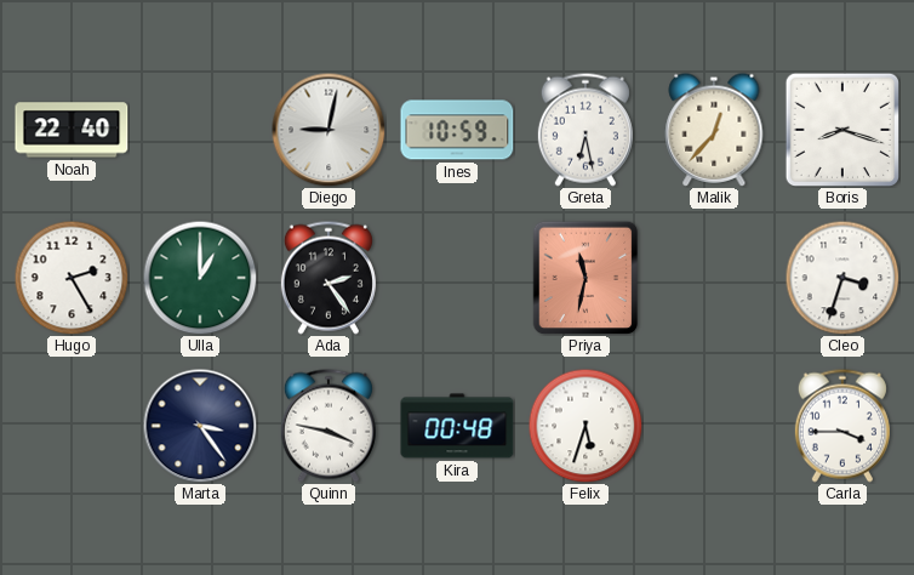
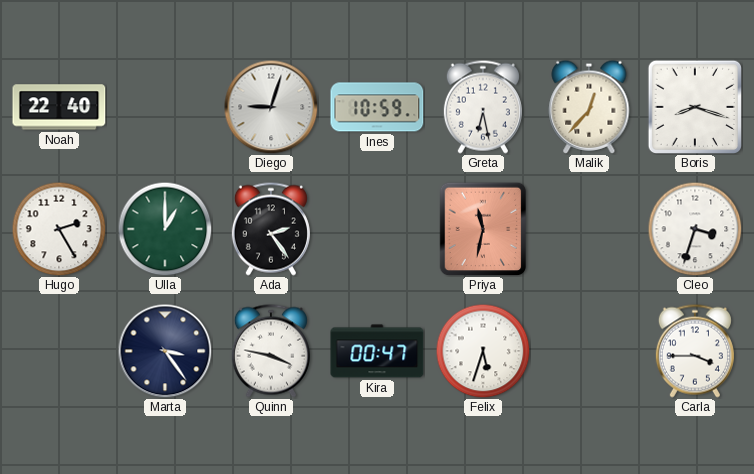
Diego: 9:02 -> 9:03
Kira: 00:48 -> 00:47
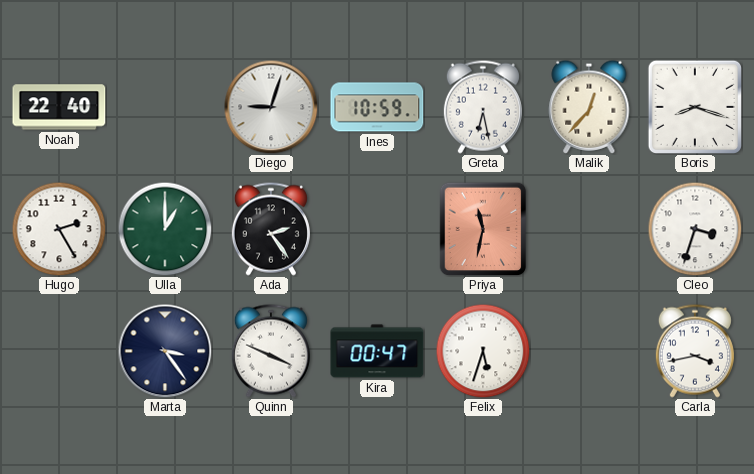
Quinn: 3:47 -> 3:49
Carla: 3:45 -> 3:43
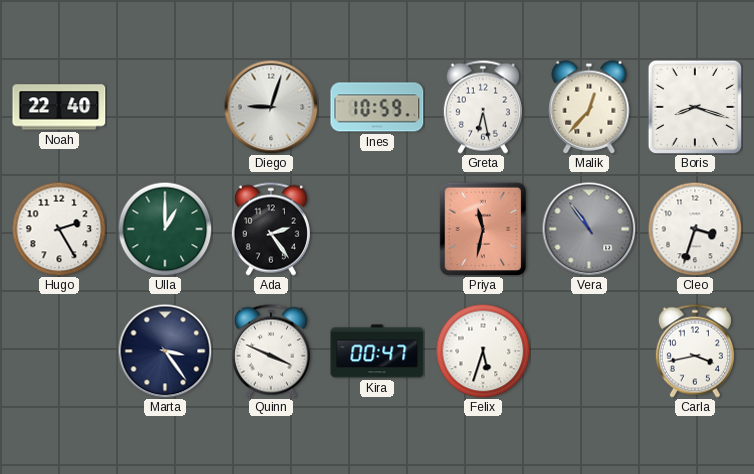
Vera: none -> 10:54
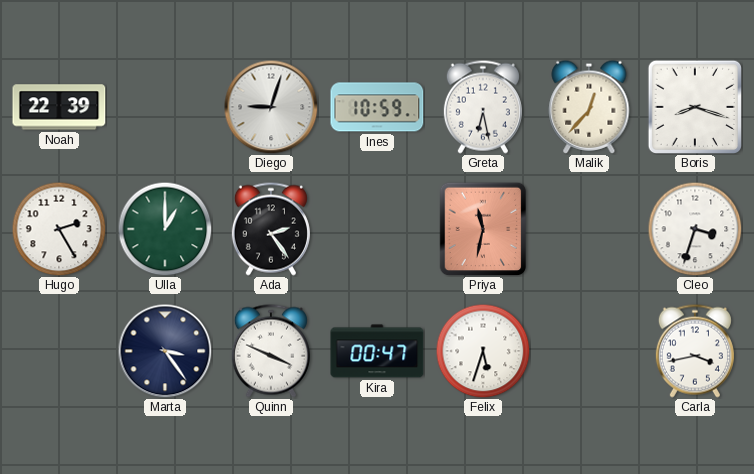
Noah: 22:40 -> 22:39
Vera: 10:54 -> none
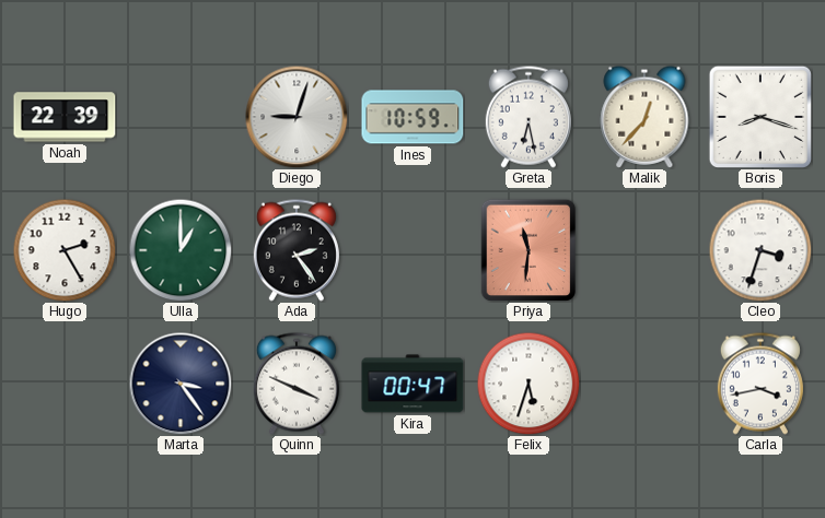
Priya: 11:32 -> 11:31
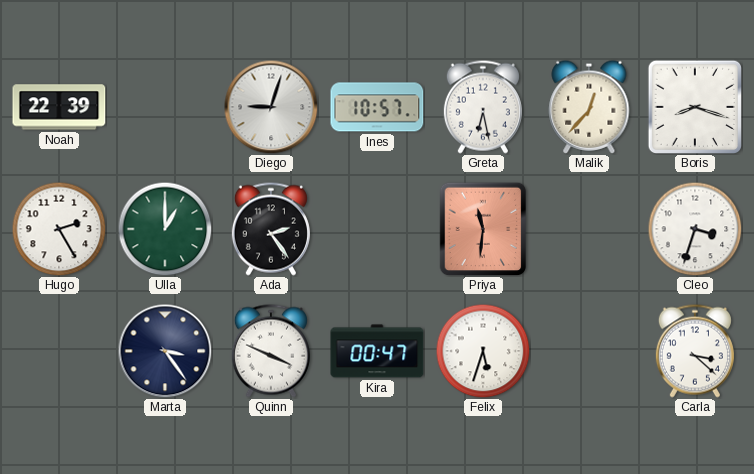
Ines: 10:59 -> 10:57
Carla: 3:43 -> 3:22
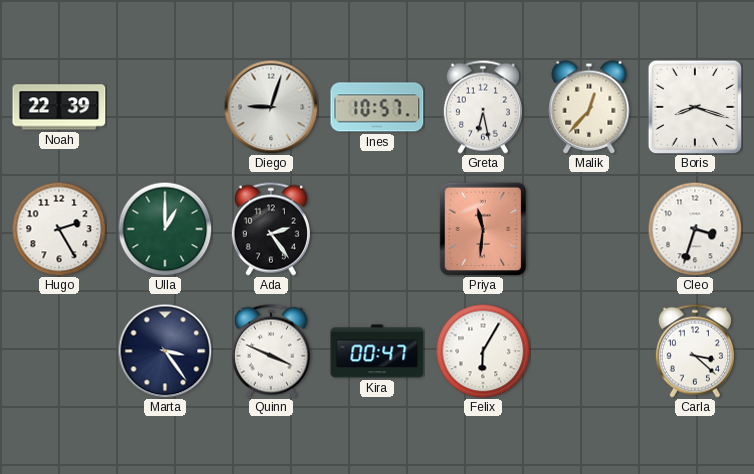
Felix: 5:33 -> 6:05
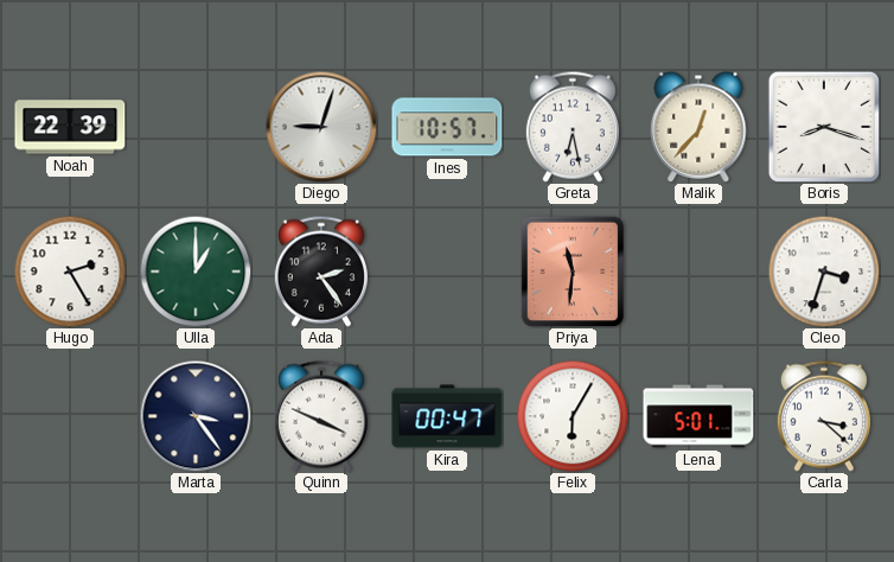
Lena: none -> 5:01
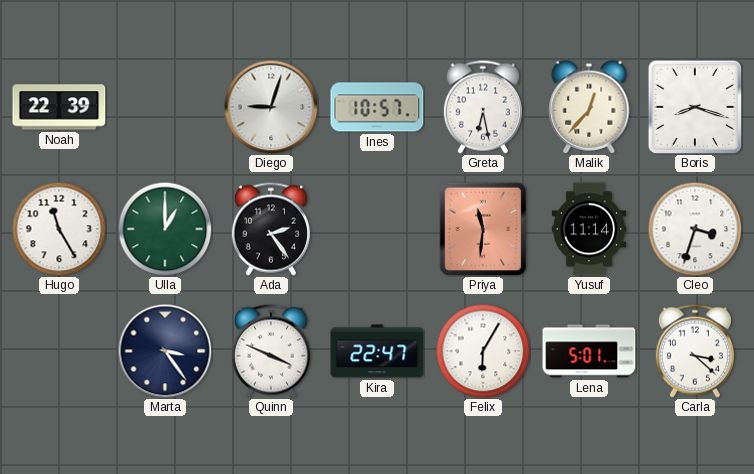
Hugo: 2:25 -> 11:25
Yusuf: none -> 11:14
Kira: 00:47 -> 22:47
